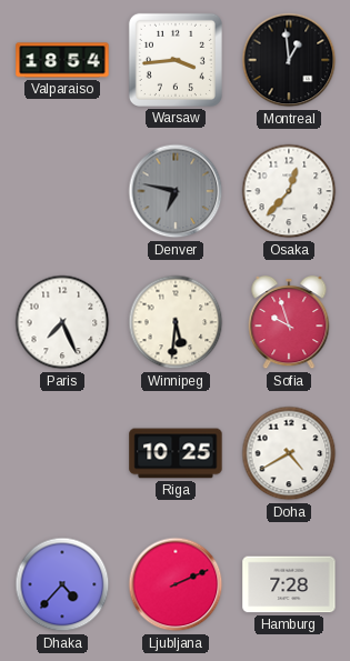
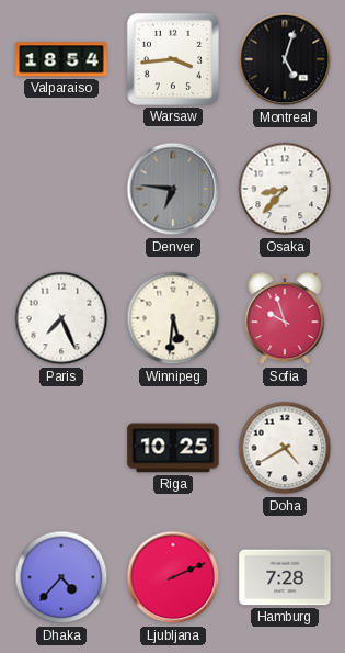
Montreal: 12:59 -> 5:03
Denver: 6:47 -> 6:46
Osaka: 12:37 -> 8:37
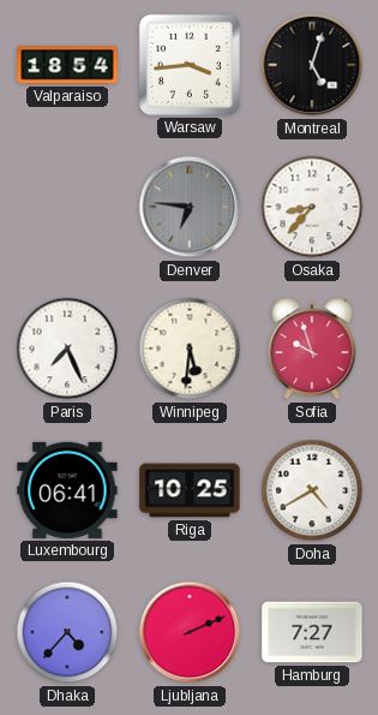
Luxembourg: none -> 06:41
Hamburg: 7:28 -> 7:27
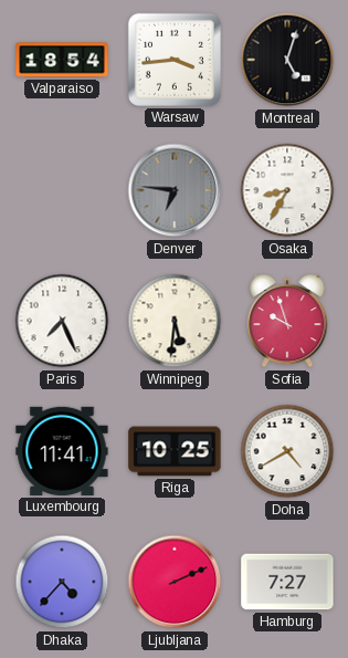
Osaka: 8:37 -> 8:35
Luxembourg: 06:41 -> 11:41
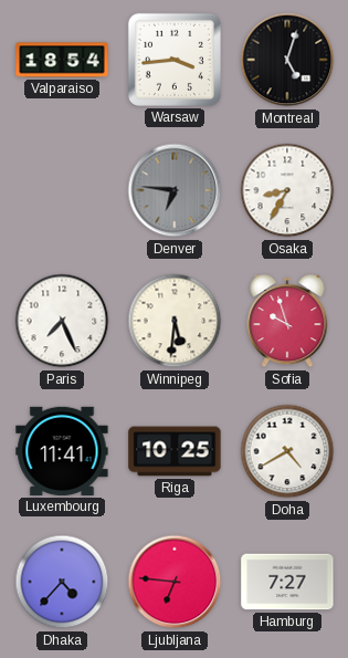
Ljubljana: 2:11 -> 6:46
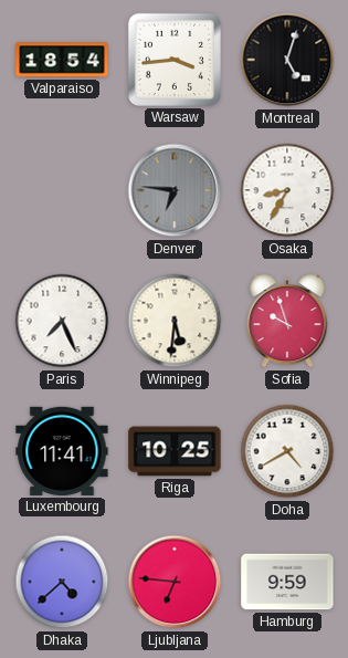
Dhaka: 4:37 -> 4:38
Hamburg: 7:27 -> 9:59
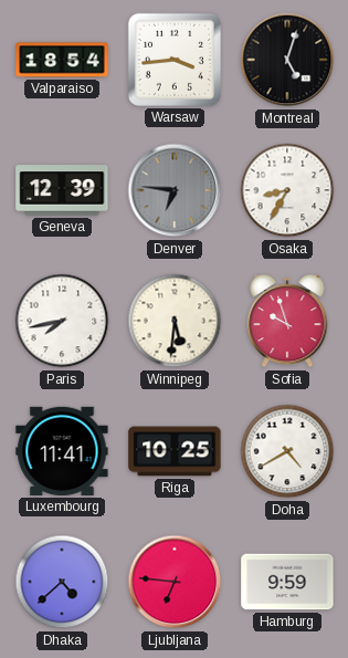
Geneva: none -> 12:39
Paris: 7:26 -> 7:43
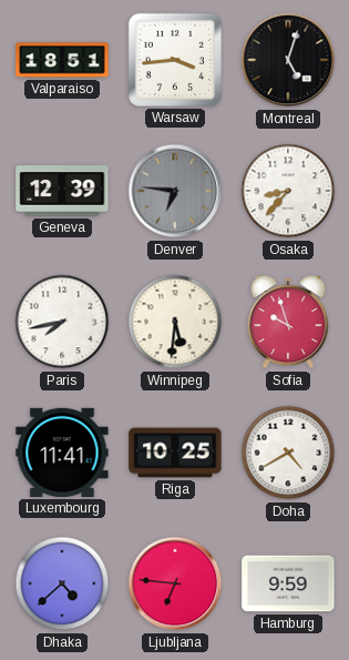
Valparaiso: 18:54 -> 18:51
Osaka: 8:35 -> 8:37
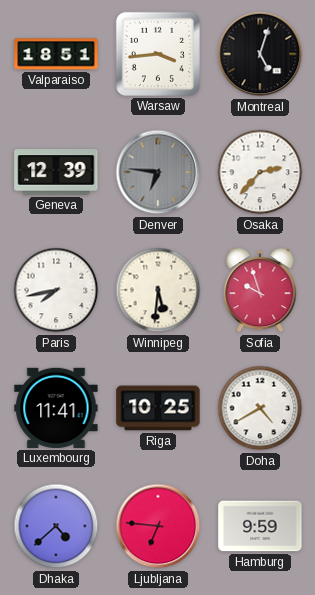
Osaka: 8:37 -> 2:37
